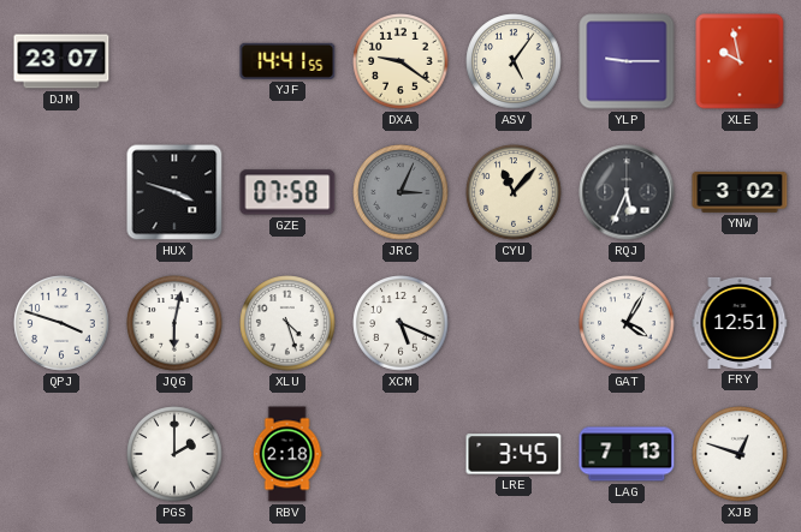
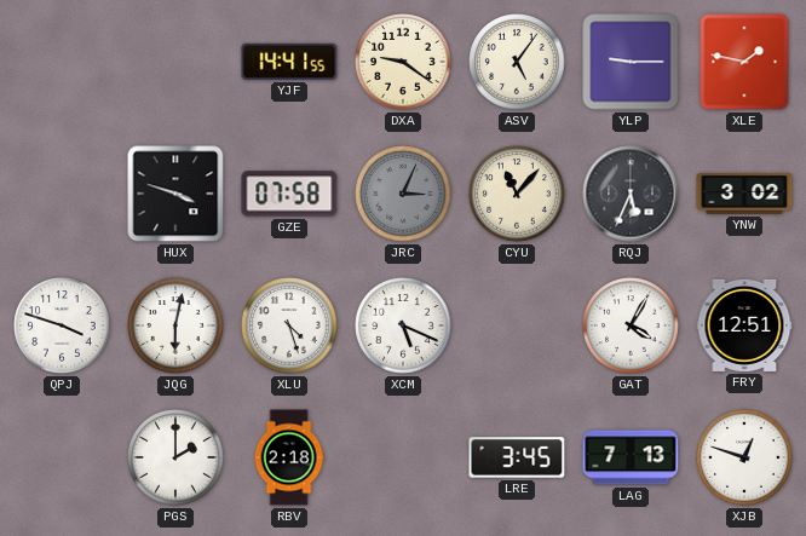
DJM: 23:07 -> none
XLE: 9:58 -> 1:47
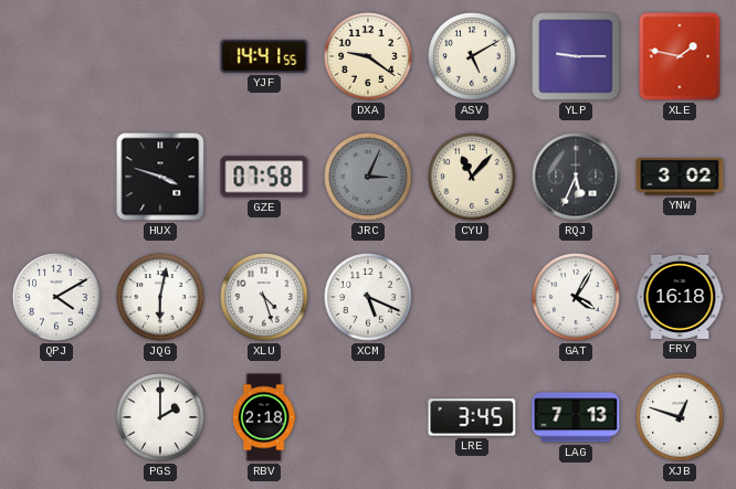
ASV: 5:06 -> 5:10
QPJ: 3:48 -> 4:10
FRY: 12:51 -> 16:18
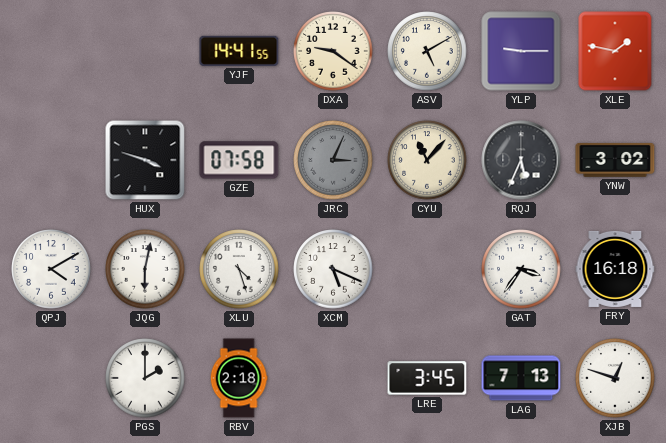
GAT: 4:05 -> 3:36
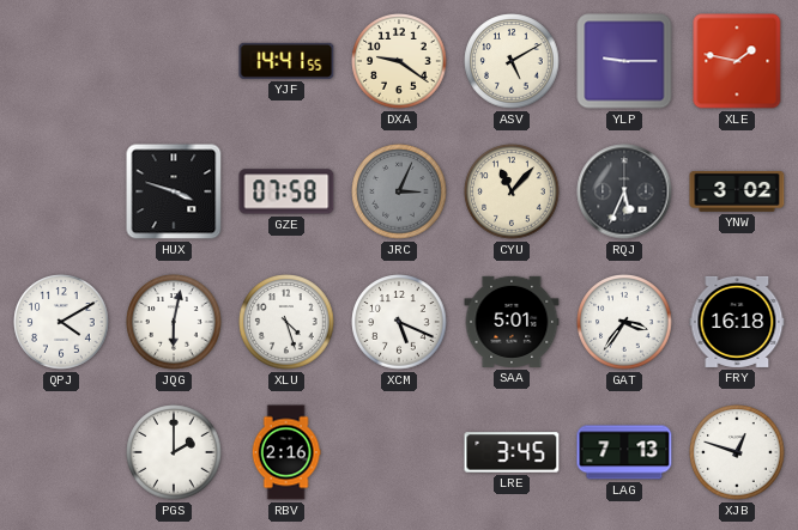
SAA: none -> 5:01
RBV: 2:18 -> 2:16
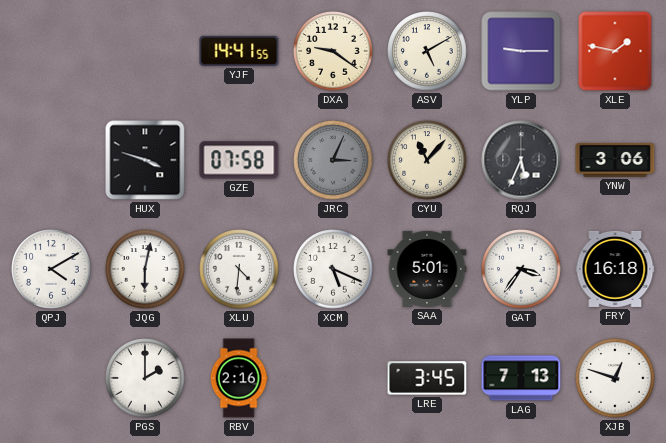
YNW: 3:02 -> 3:06
XLU: 4:27 -> 4:31
